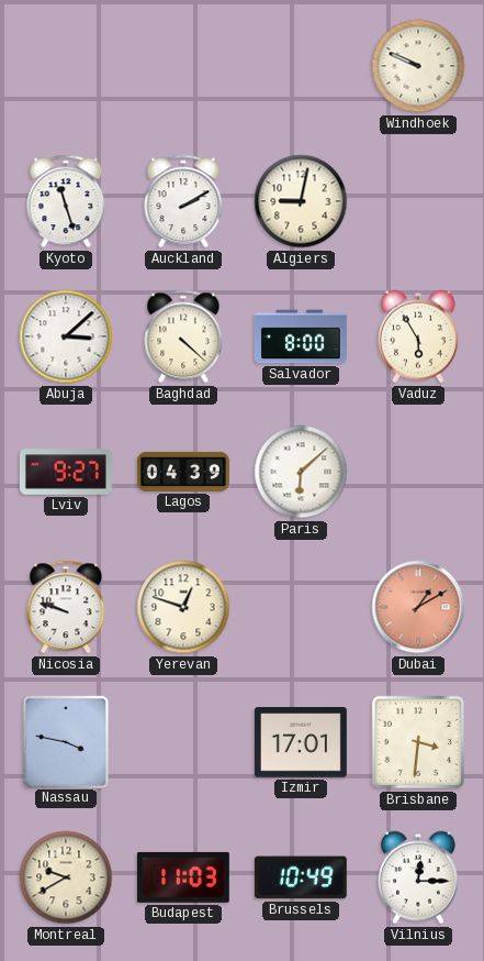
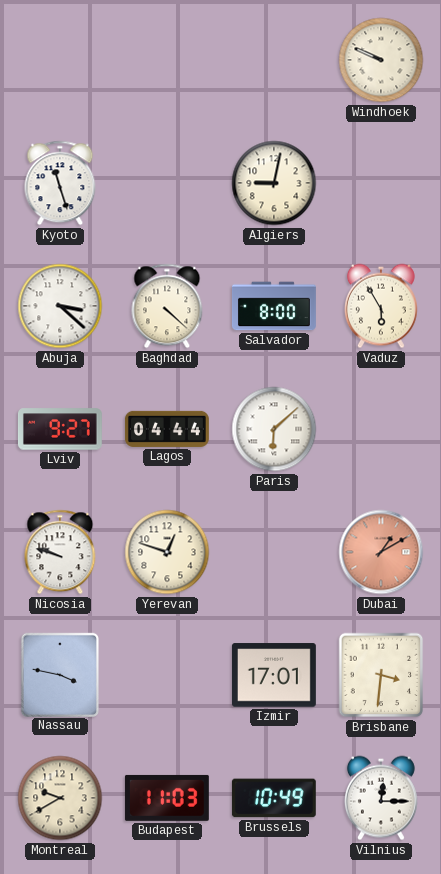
Auckland: 2:10 -> none
Abuja: 3:08 -> 3:22
Lagos: 04:39 -> 04:44
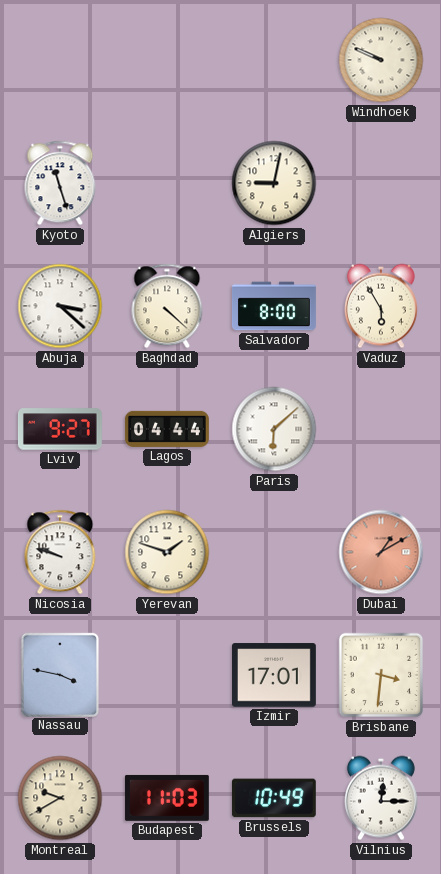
Yerevan: 12:48 -> 1:48
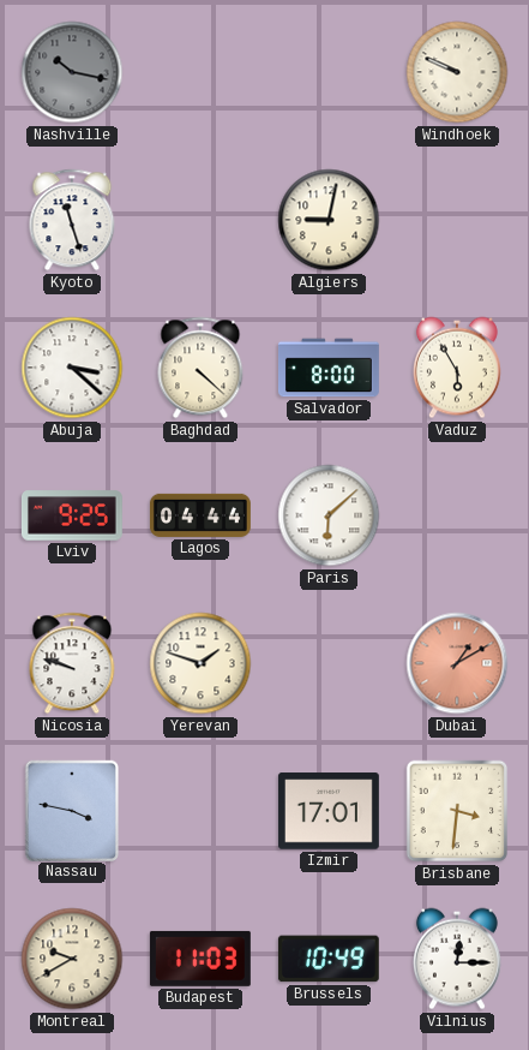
Nashville: none -> 10:17
Lviv: 9:27 -> 9:25
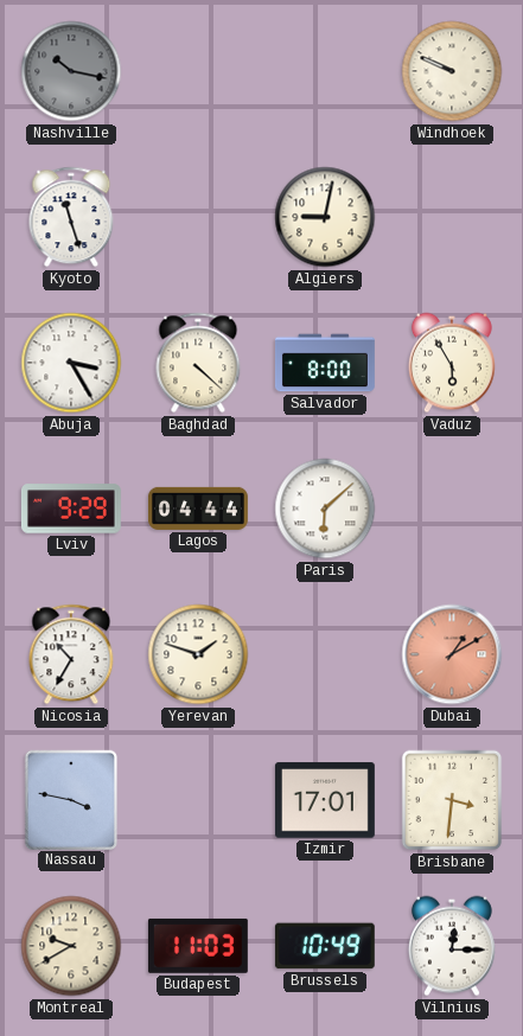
Abuja: 3:22 -> 3:25
Lviv: 9:25 -> 9:29
Nicosia: 9:48 -> 10:35
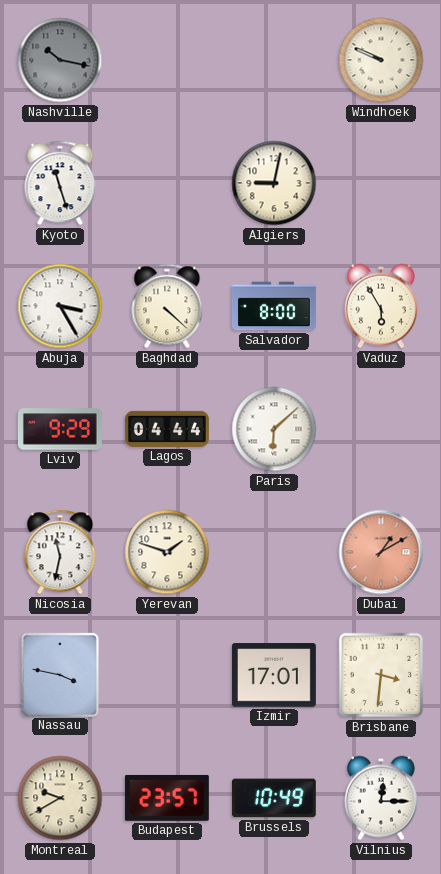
Nicosia: 10:35 -> 11:32
Budapest: 11:03 -> 23:57
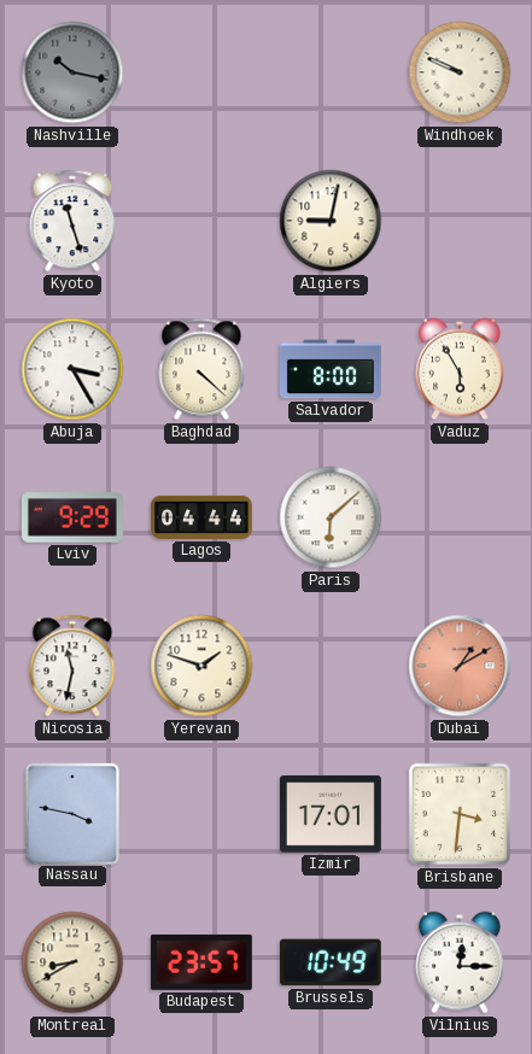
Montreal: 9:40 -> 8:40
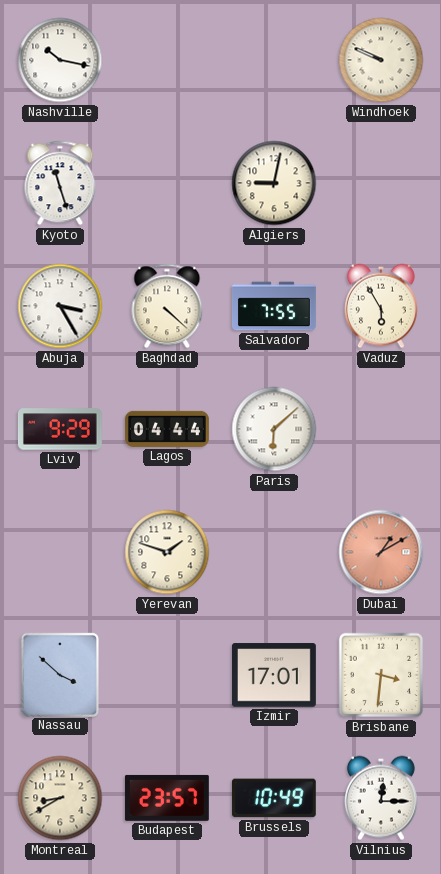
Nashville dial: grey -> white
Salvador: 8:00 -> 7:55
Nicosia: 11:32 -> none
Nassau: 3:47 -> 3:52
